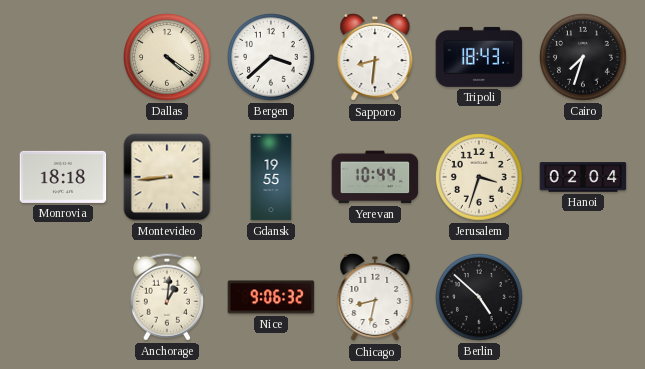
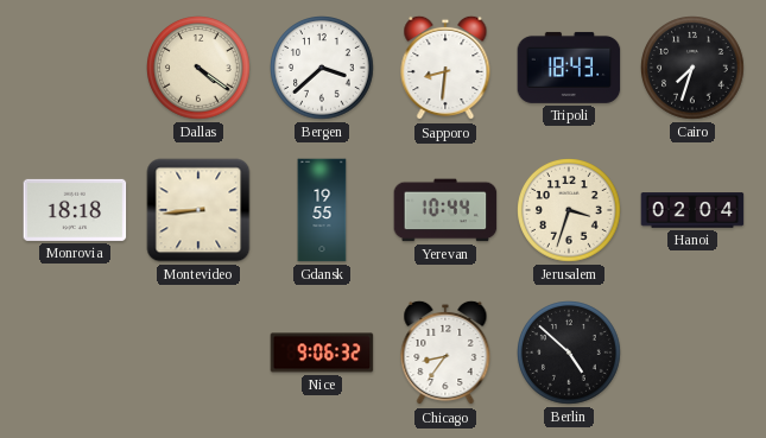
Anchorage: 1:01 -> none
Chicago: 8:32 -> 8:36
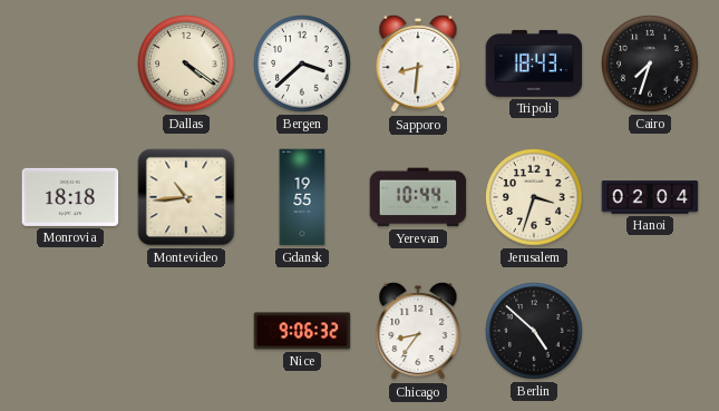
Montevideo: 8:44 -> 10:44
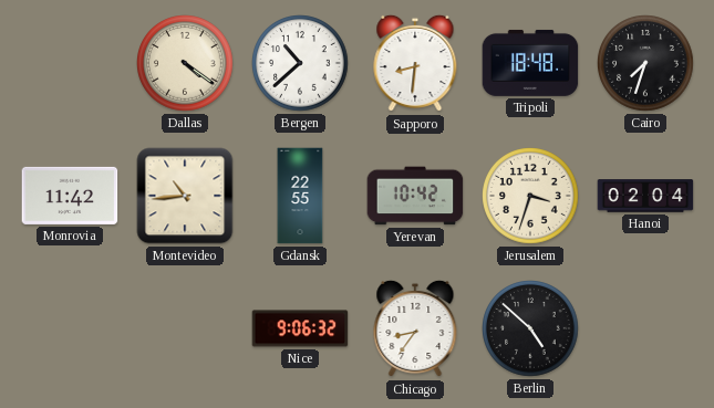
Bergen: 3:38 -> 10:38
Tripoli: 18:43 -> 18:48
Monrovia: 18:18 -> 11:42
Gdansk: 19:55 -> 22:55
Yerevan: 10:44 -> 10:42
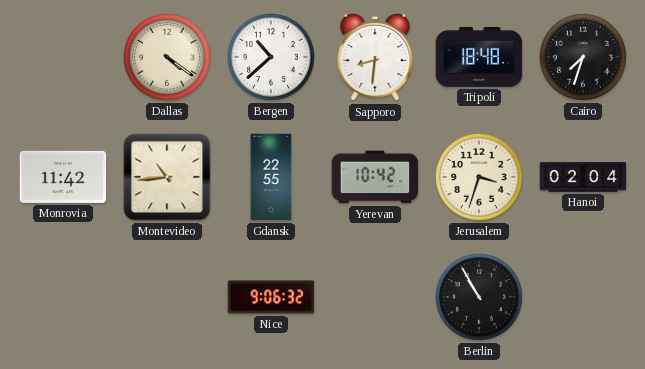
Chicago: 8:36 -> none
Berlin: 4:52 -> 10:55
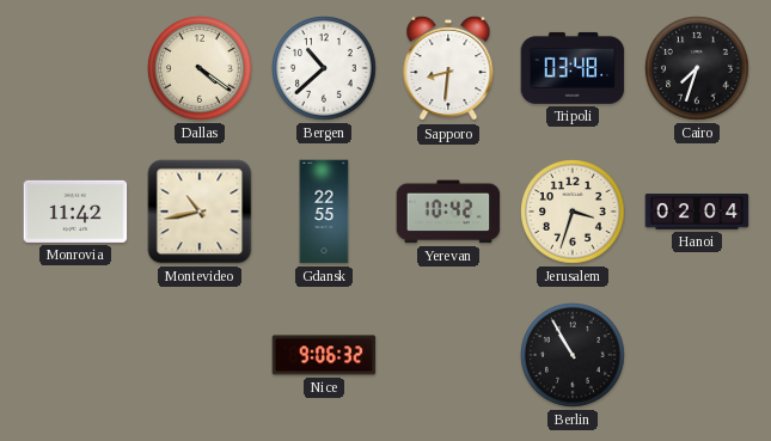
Tripoli: 18:48 -> 03:48
Montevideo: 10:44 -> 10:43
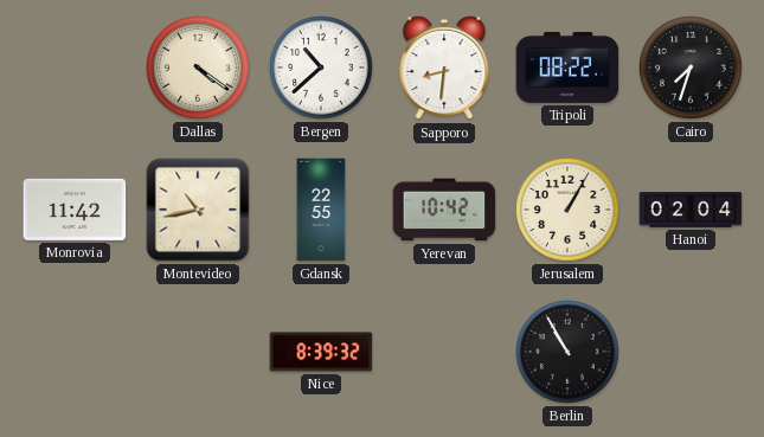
Tripoli: 03:48 -> 08:22
Jerusalem: 3:33 -> 1:05
Nice: 9:06 -> 8:39
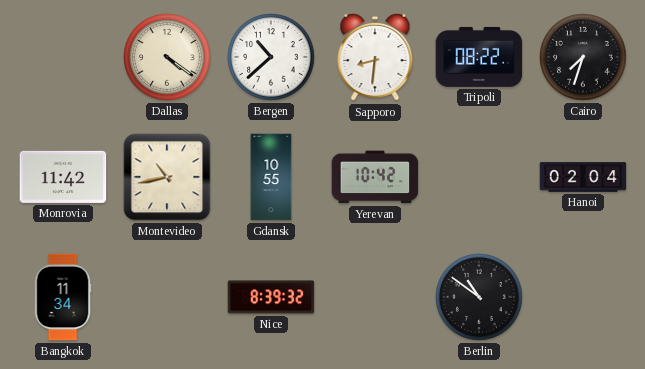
Gdansk: 22:55 -> 10:55
Jerusalem: 1:05 -> none
Bangkok: none -> 11:34
Berlin: 10:55 -> 10:51
